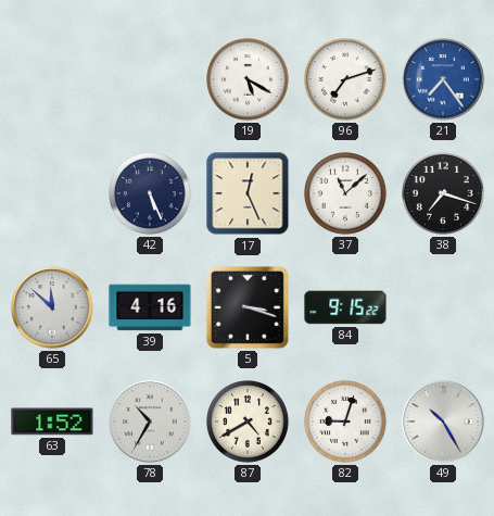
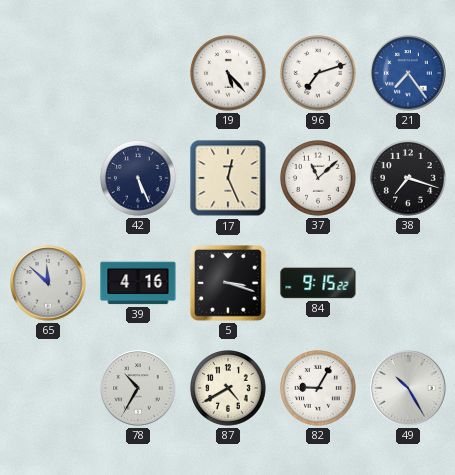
19: 5:20 -> 5:23
63: 1:52 -> none
82: 9:03 -> 9:05
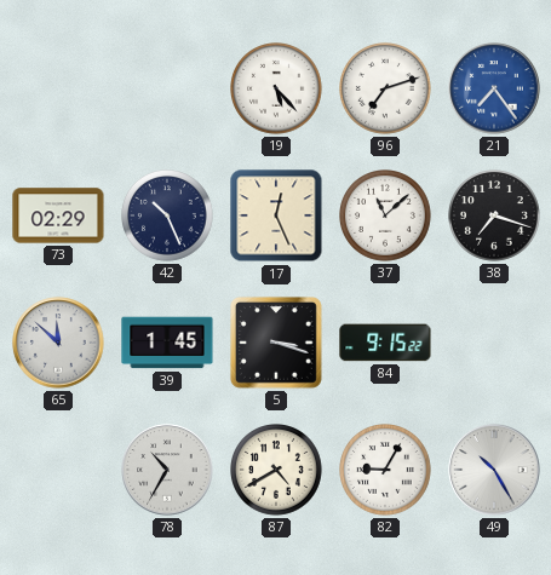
73: none -> 02:29
42: 5:26 -> 10:26
39: 4:16 -> 1:45
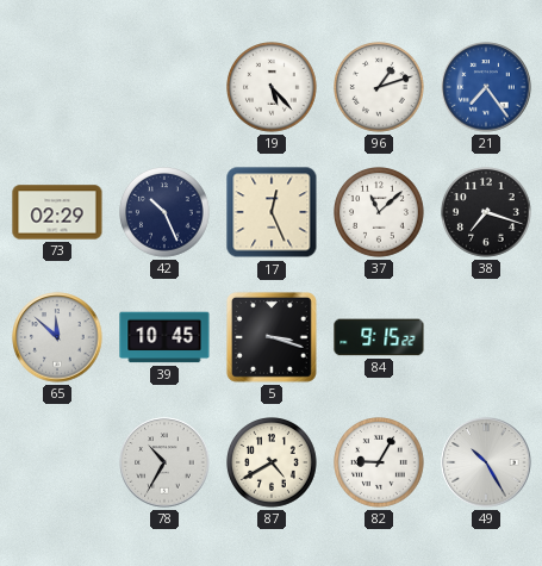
96: 7:12 -> 1:12
39: 1:45 -> 10:45
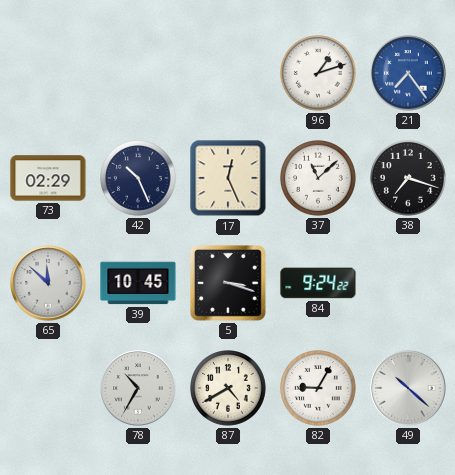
19: 5:23 -> none
84: 9:15 -> 9:24
49: 10:25 -> 10:22
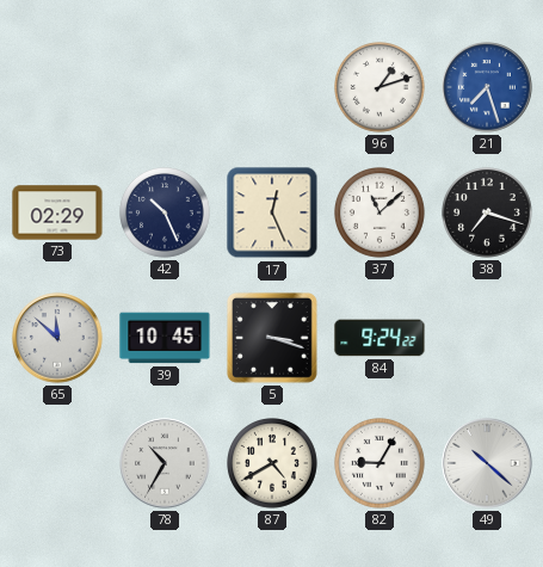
21: 7:24 -> 7:27
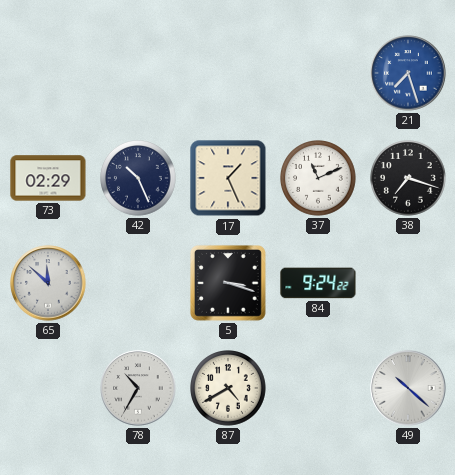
96: 1:12 -> none
17: 12:26 -> 1:26
37: 11:08 -> 11:11
39: 10:45 -> none
82: 9:05 -> none
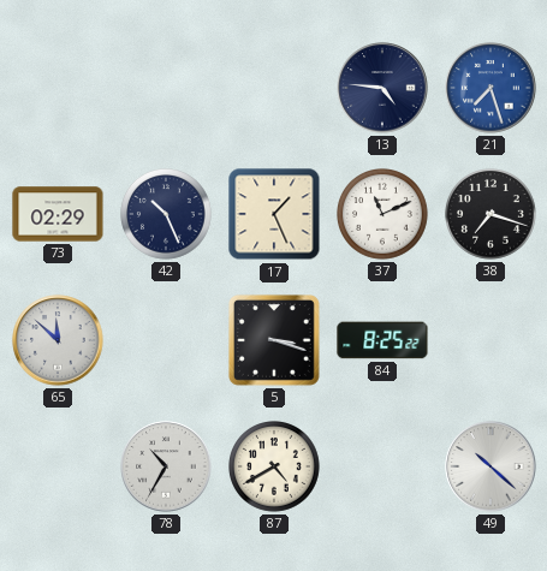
13: none -> 4:46
84: 9:24 -> 8:25
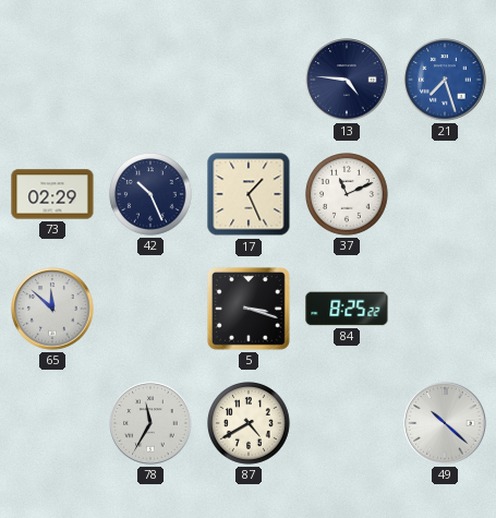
38: 7:18 -> none
78: 10:35 -> 11:35
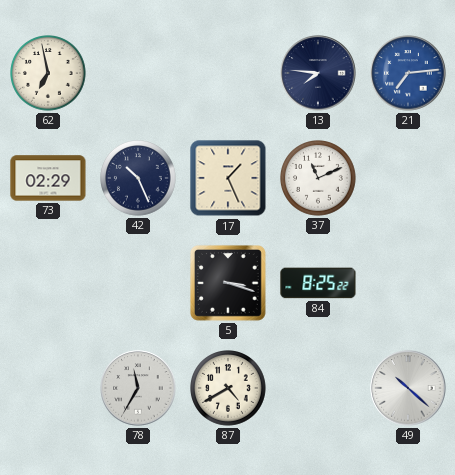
62: none -> 6:58
13: 4:46 -> 7:46
21: 7:27 -> 7:14
65: 11:52 -> none
